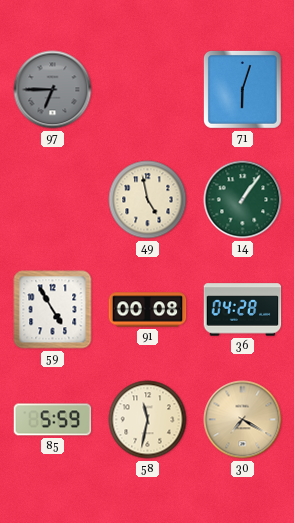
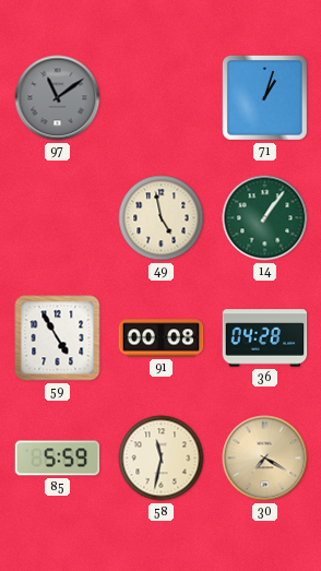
97: 6:45 -> 11:09
71: 6:03 -> 1:03
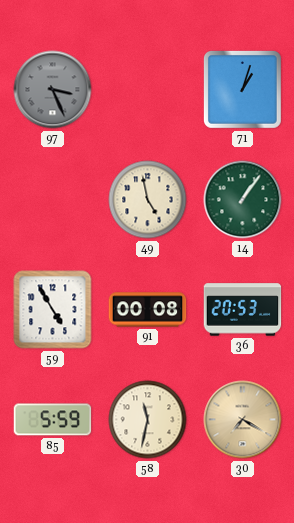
97: 11:09 -> 3:26
36: 04:28 -> 20:53
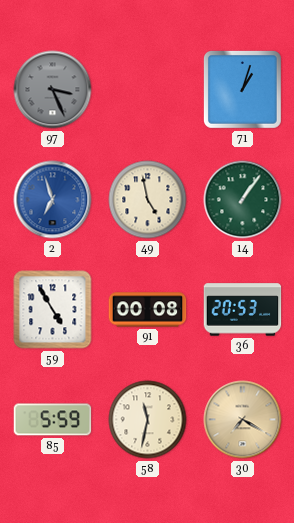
2: none -> 6:57
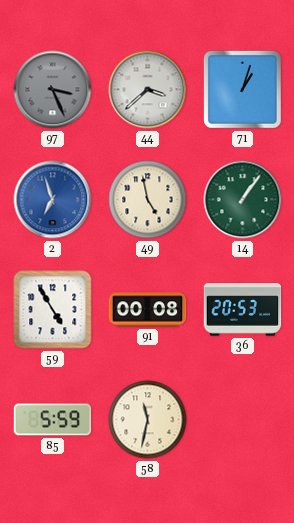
44: none -> 3:38
30: 7:20 -> none
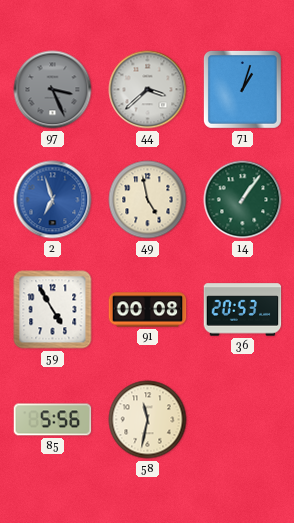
85: 5:59 -> 5:56
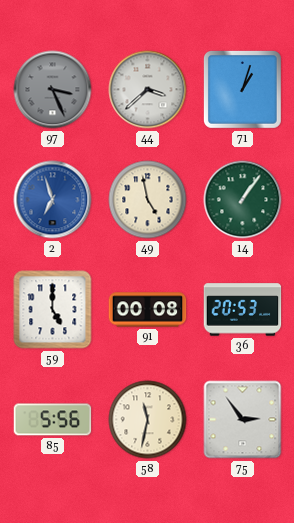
59: 4:55 -> 5:00
75: none -> 2:54
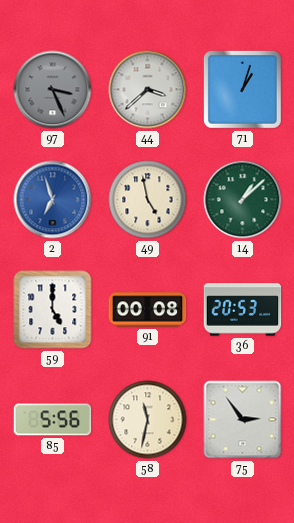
14: 1:06 -> 1:08
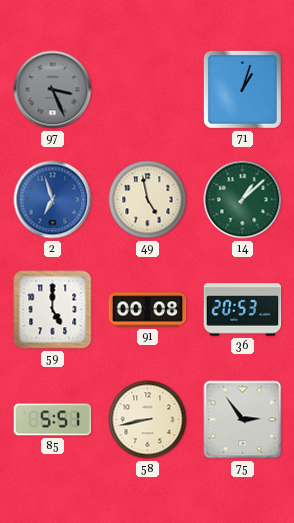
44: 3:38 -> none
85: 5:56 -> 5:51
58: 11:32 -> 8:43
